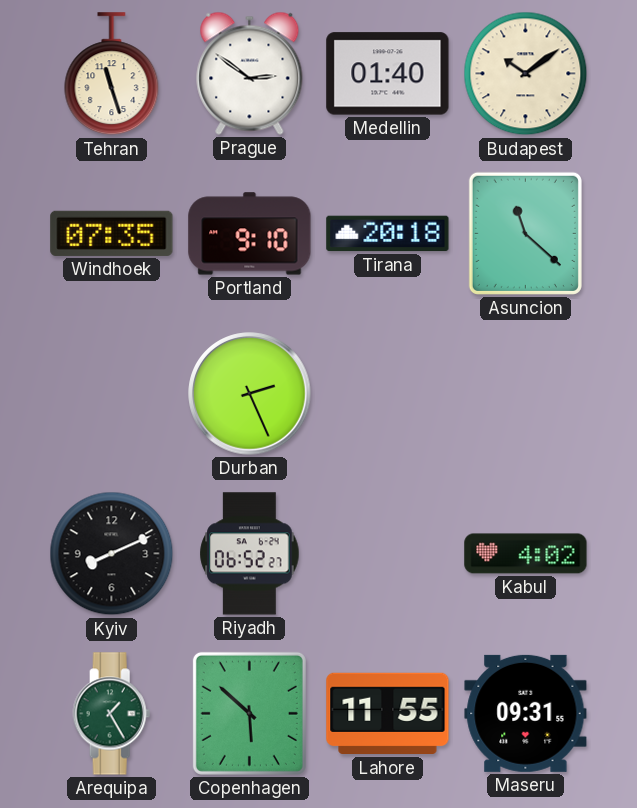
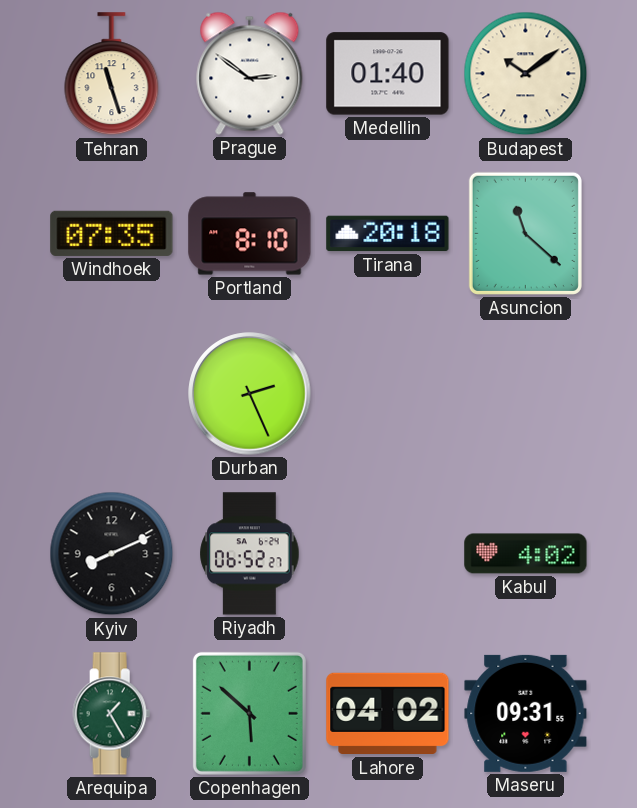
Portland: 9:10 -> 8:10
Lahore: 11:55 -> 04:02
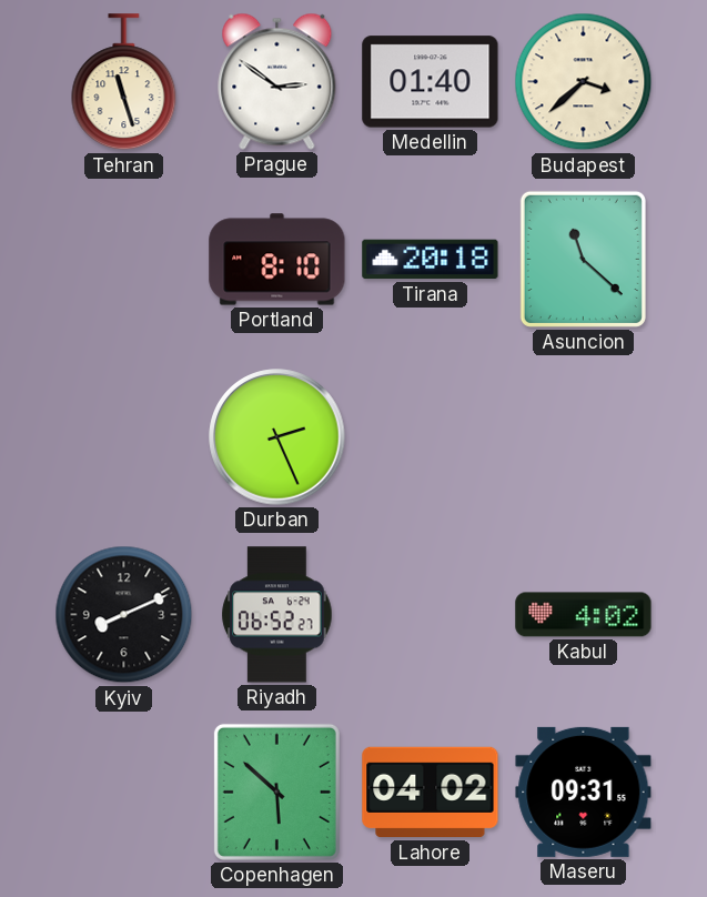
Budapest: 10:09 -> 3:38
Windhoek: 07:35 -> none
Arequipa: 1:25 -> none
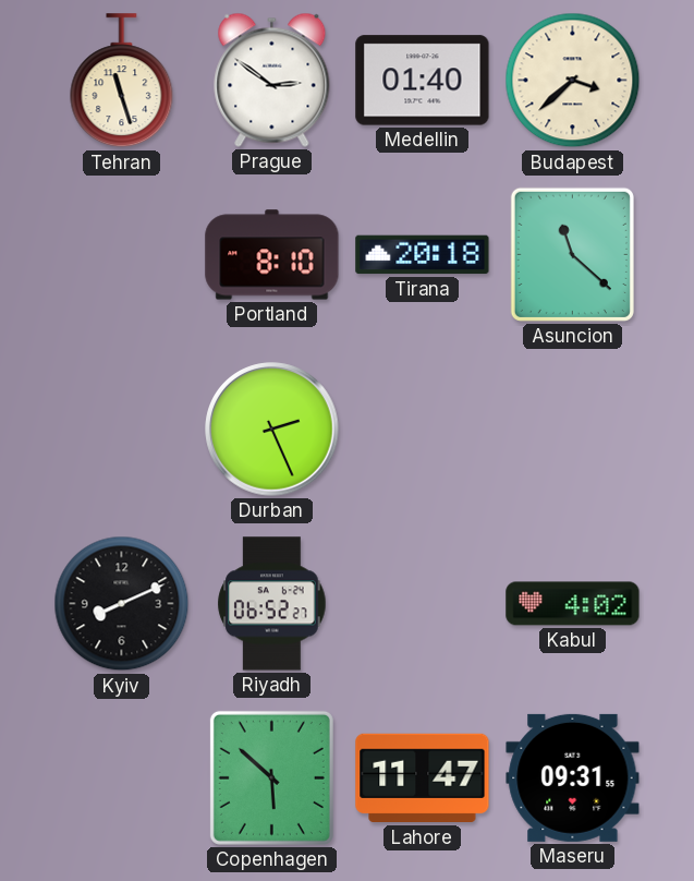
Lahore: 04:02 -> 11:47
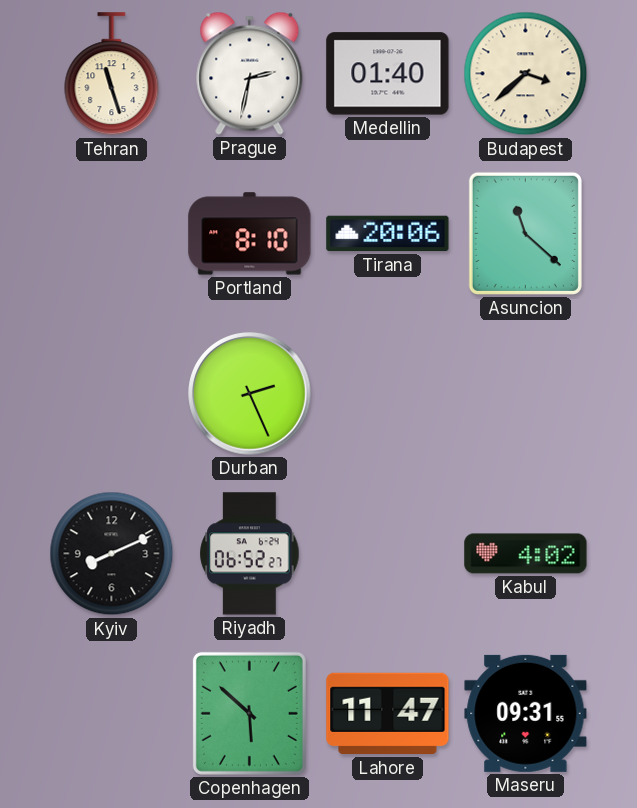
Prague: 2:51 -> 2:32
Tirana: 20:18 -> 20:06
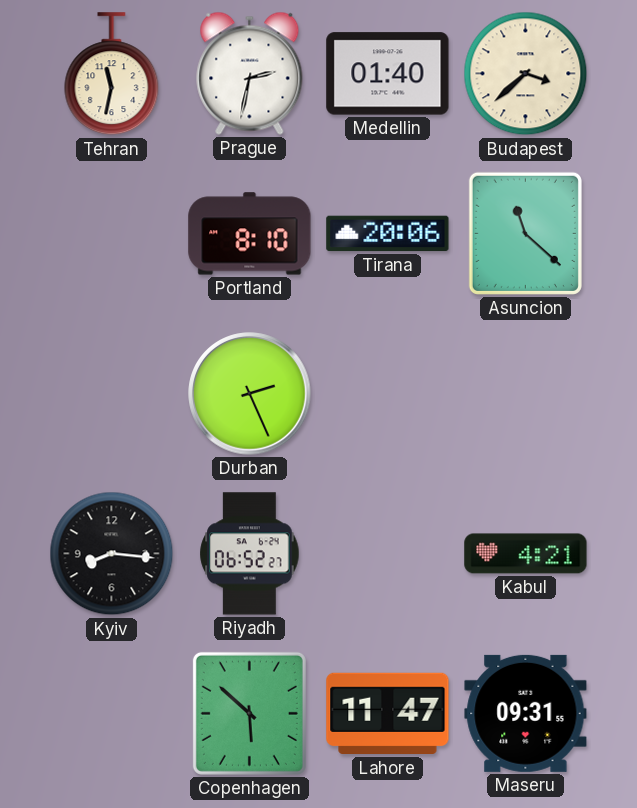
Tehran: 11:27 -> 11:32
Kyiv: 8:11 -> 8:16
Kabul: 4:02 -> 4:21
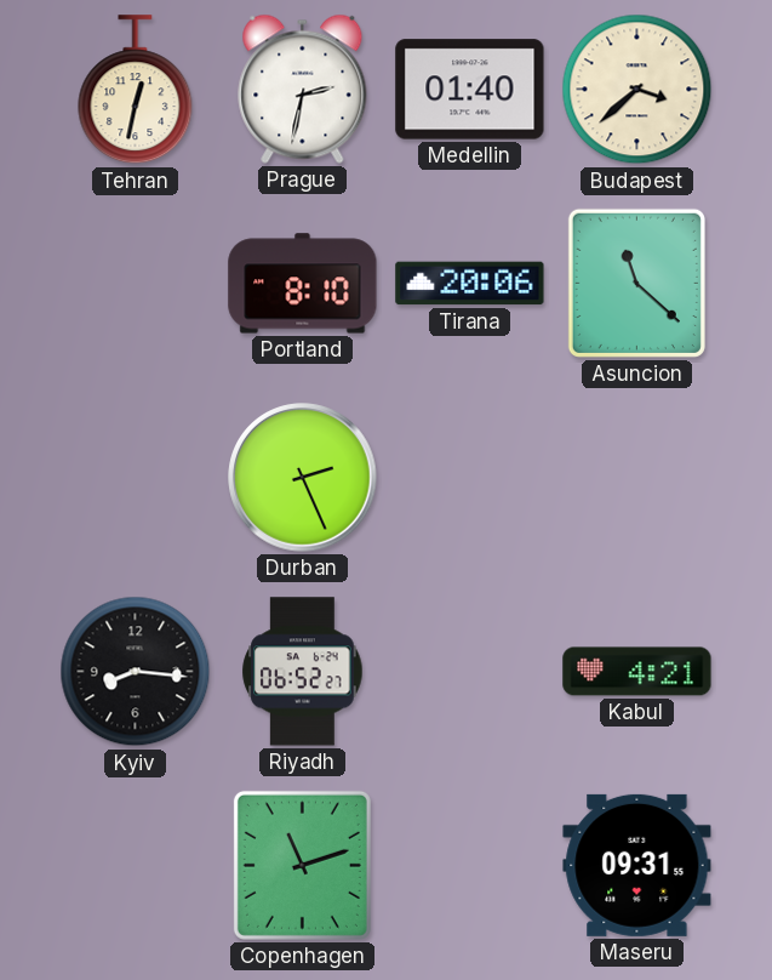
Tehran: 11:32 -> 12:32
Copenhagen: 5:52 -> 11:12
Lahore: 11:47 -> none
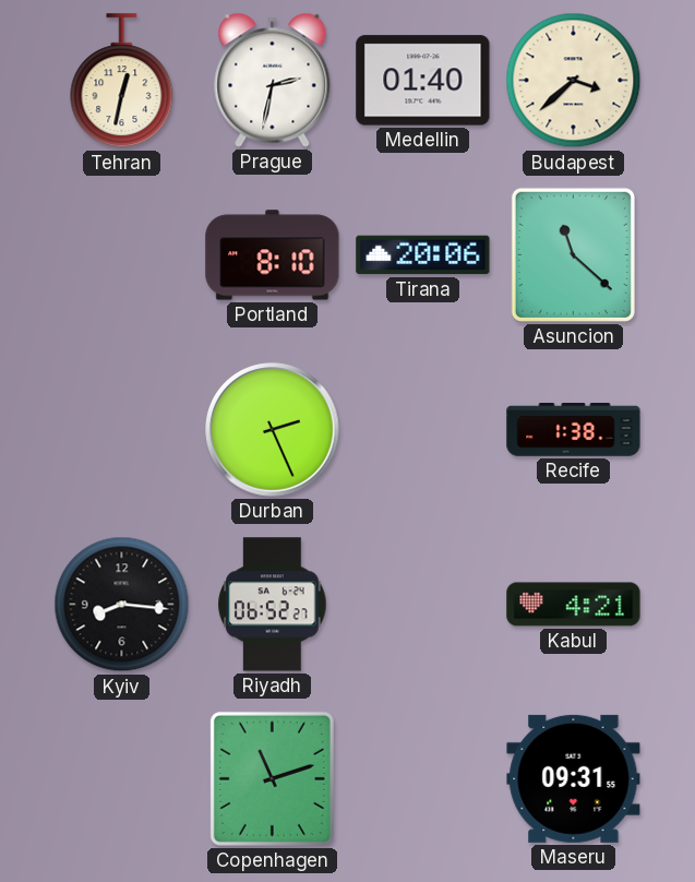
Recife: none -> 1:38
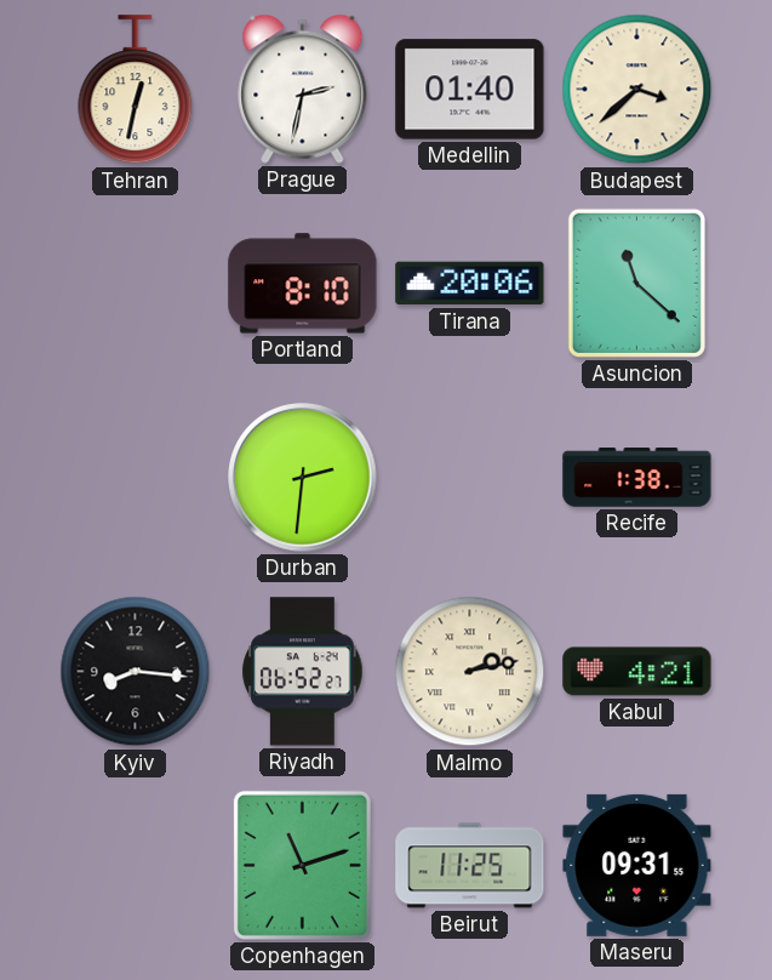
Durban: 2:26 -> 2:31
Malmo: none -> 2:13
Beirut: none -> 11:25
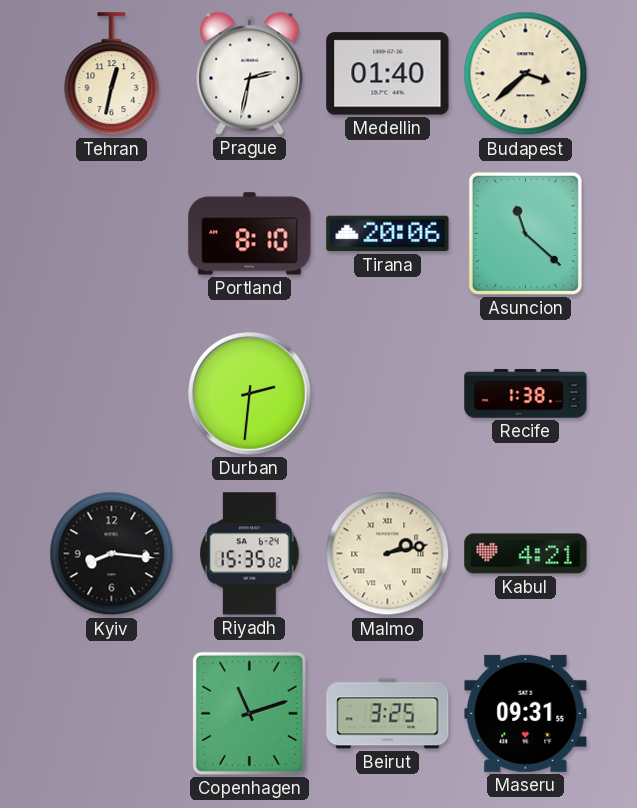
Riyadh: 06:52 -> 15:35
Beirut: 11:25 -> 3:25
